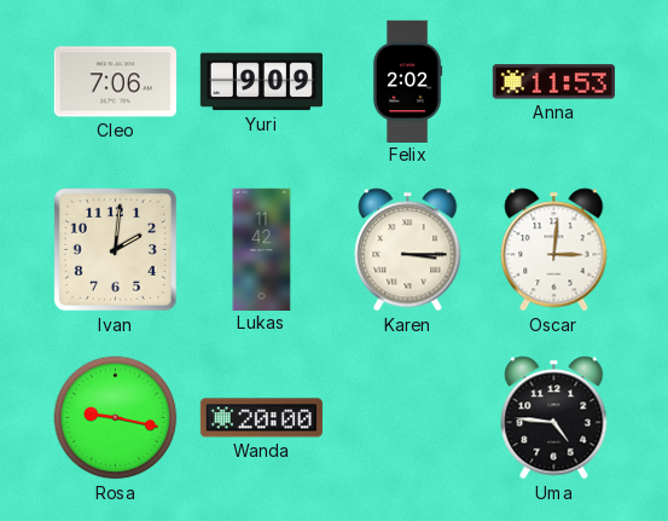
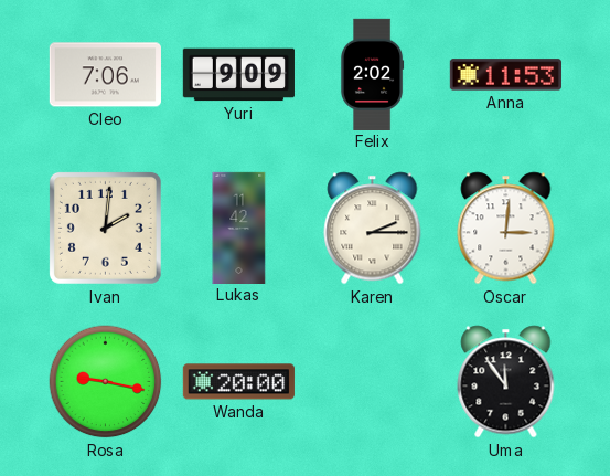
Karen: 3:15 -> 2:15
Uma: 4:46 -> 11:54
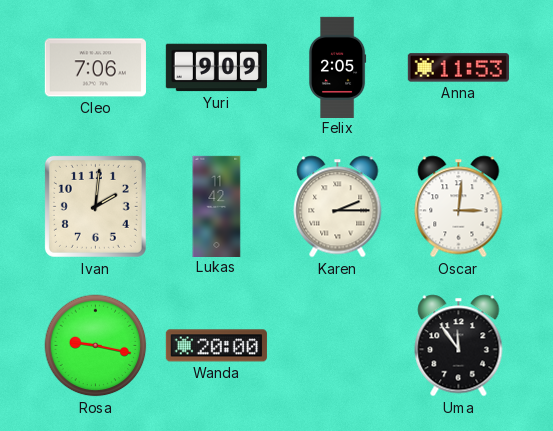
Felix: 2:02 -> 2:05
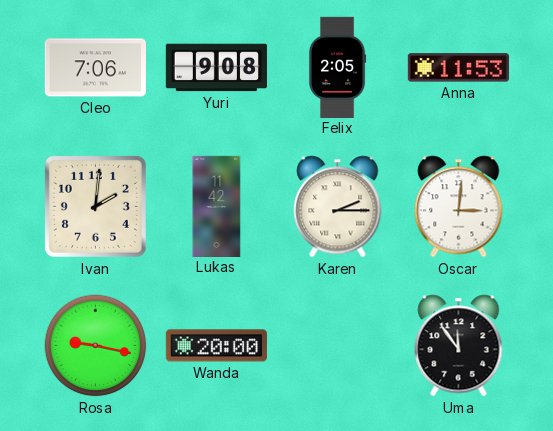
Yuri: 9:09 -> 9:08
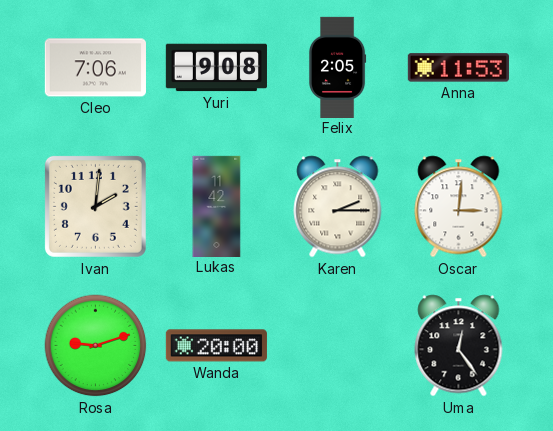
Rosa: 9:17 -> 9:12
Uma: 11:54 -> 12:24
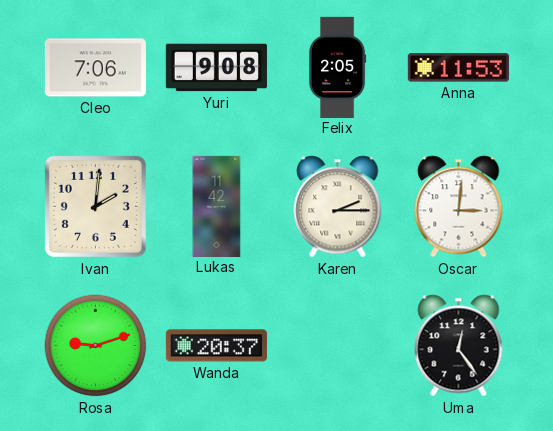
Wanda: 20:00 -> 20:37
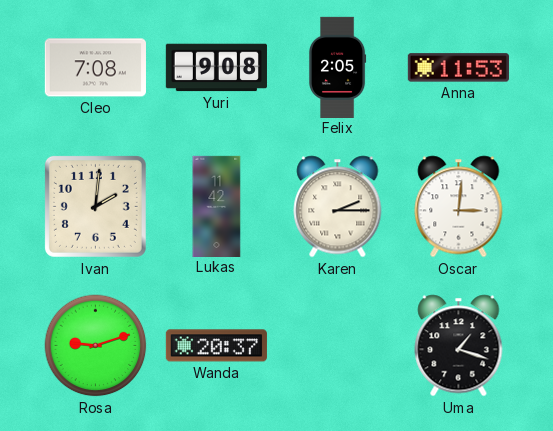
Cleo: 7:06 -> 7:08
Uma: 12:24 -> 1:18
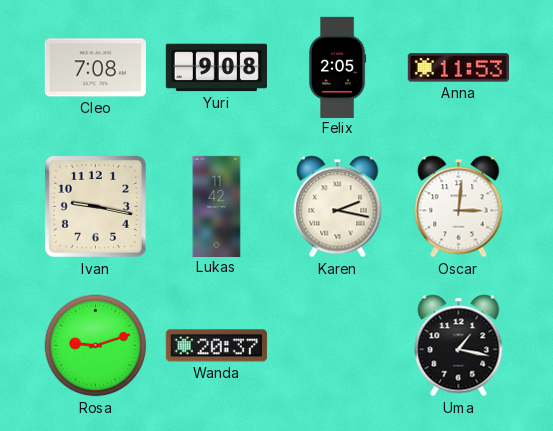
Ivan: 2:01 -> 9:17
Karen: 2:15 -> 2:17
Uma: 1:18 -> 1:17
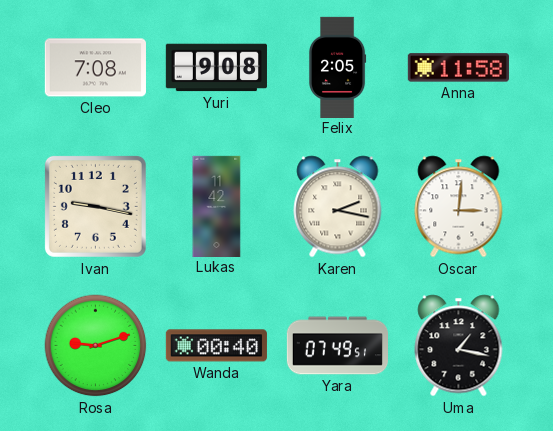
Anna: 11:53 -> 11:58
Wanda: 20:37 -> 00:40
Yara: none -> 07:49
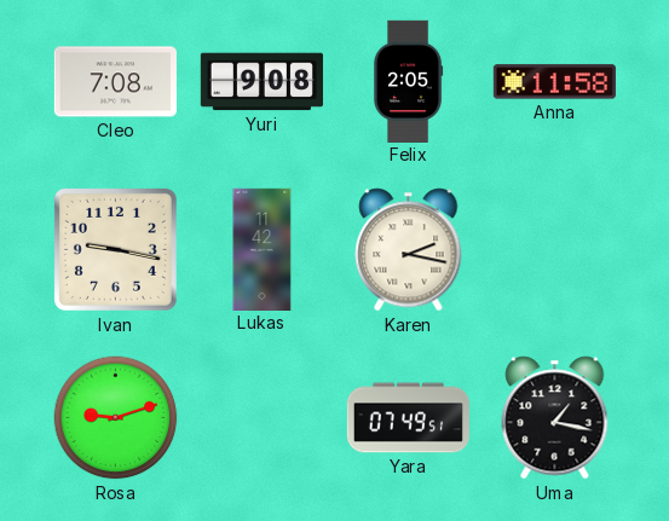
Oscar: 3:01 -> none
Wanda: 00:40 -> none
